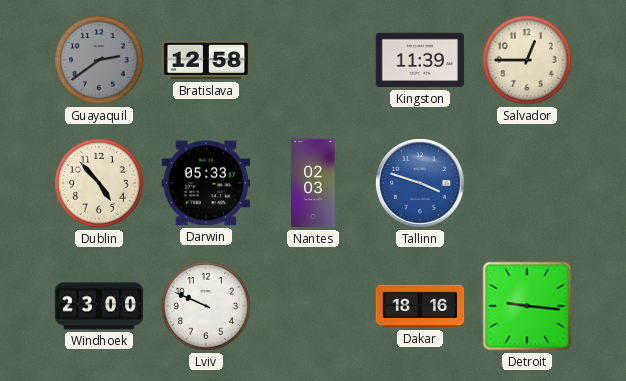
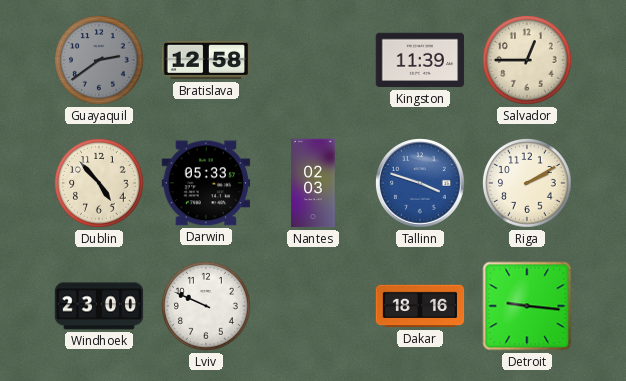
Riga: none -> 2:10
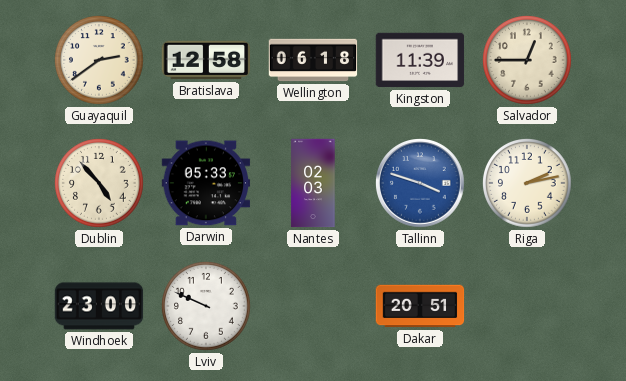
Guayaquil dial: grey -> cream
Wellington: none -> 06:18
Riga: 2:10 -> 2:13
Dakar: 18:16 -> 20:51
Detroit: 9:16 -> none
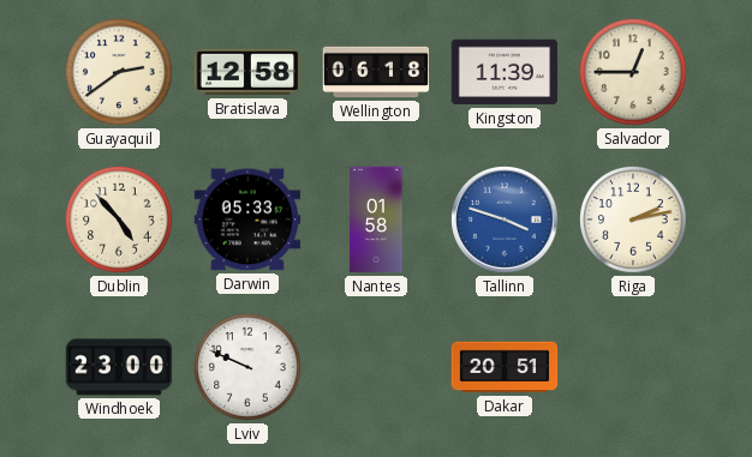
Nantes: 02:03 -> 01:58
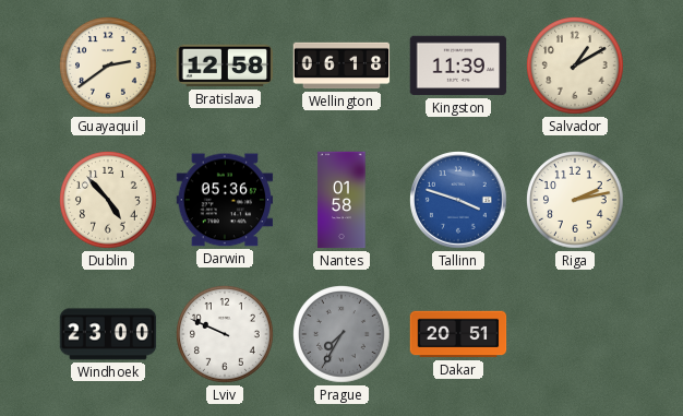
Salvador: 12:45 -> 1:10
Darwin: 05:33 -> 05:36
Prague: none -> 7:35
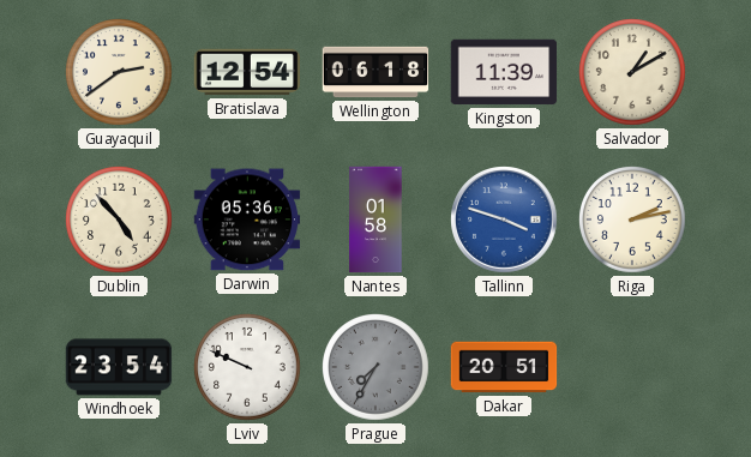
Bratislava: 12:58 -> 12:54
Windhoek: 23:00 -> 23:54
